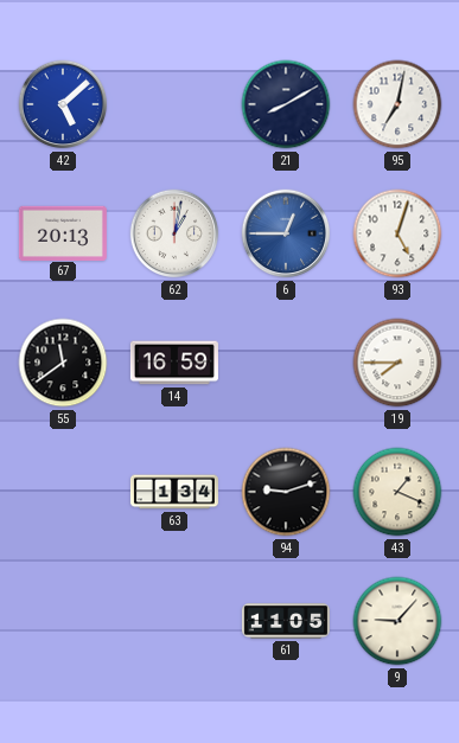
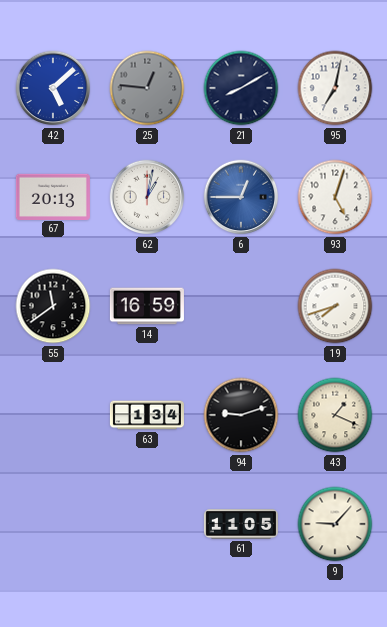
25: none -> 12:46
19: 7:45 -> 7:42
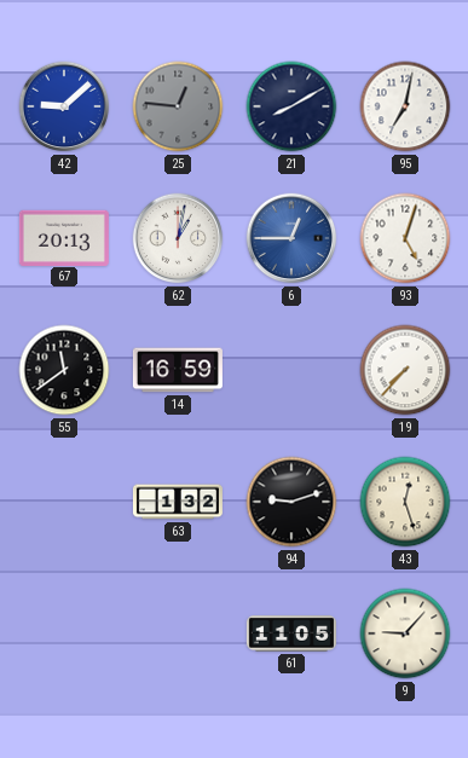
42: 5:08 -> 9:08
19: 7:42 -> 7:37
63: 1:34 -> 1:32
43: 1:19 -> 12:27
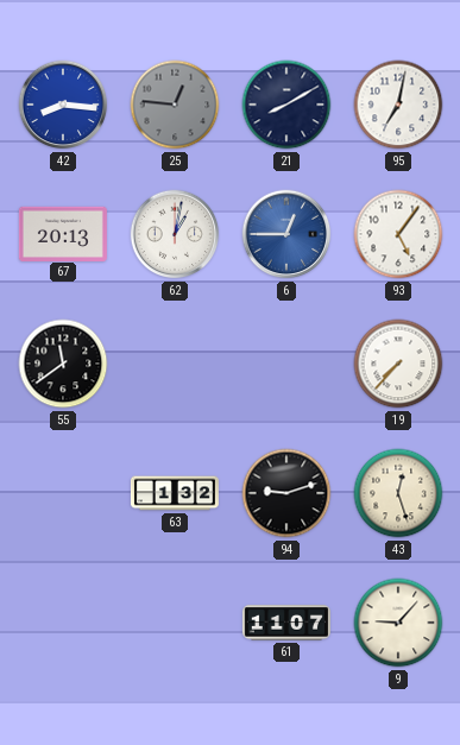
42: 9:08 -> 8:16
93: 5:03 -> 5:06
14: 16:59 -> none
61: 11:05 -> 11:07
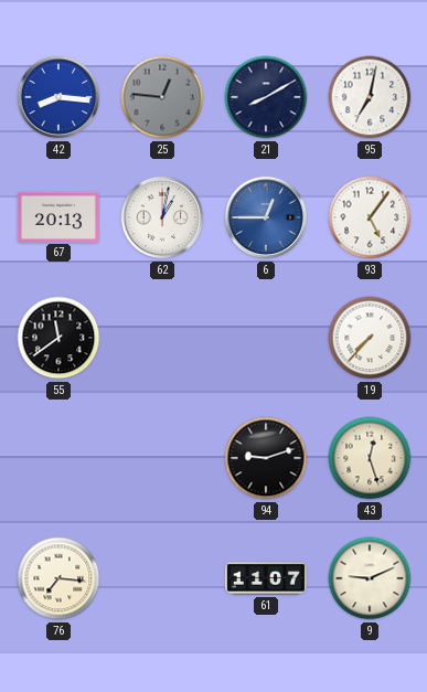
63: 1:32 -> none
76: none -> 7:16
9: 9:07 -> 9:11
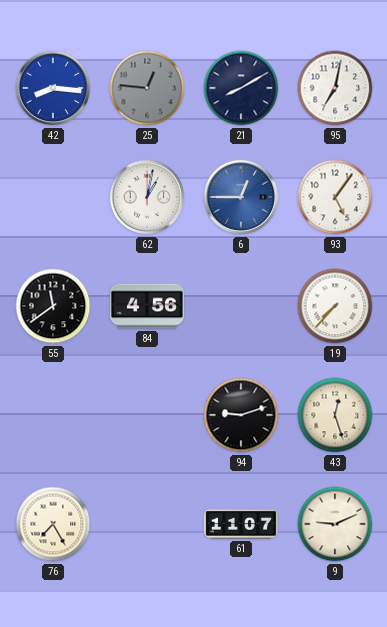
67: 20:13 -> none
84: none -> 4:56
76: 7:16 -> 7:25
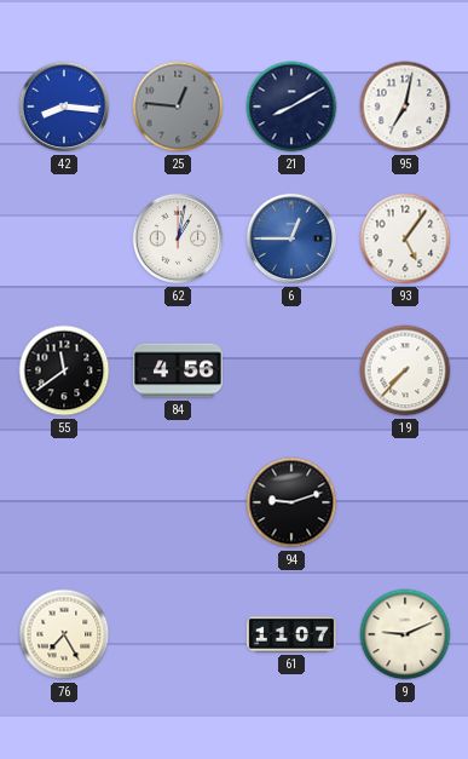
43: 12:27 -> none
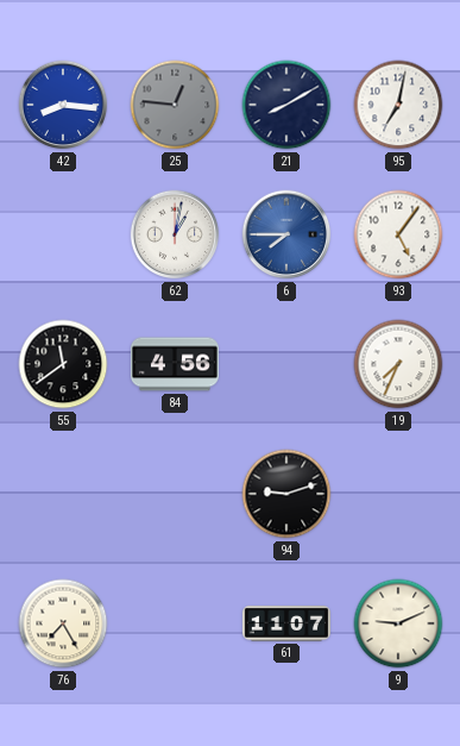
6: 12:45 -> 7:45
19: 7:37 -> 7:34
